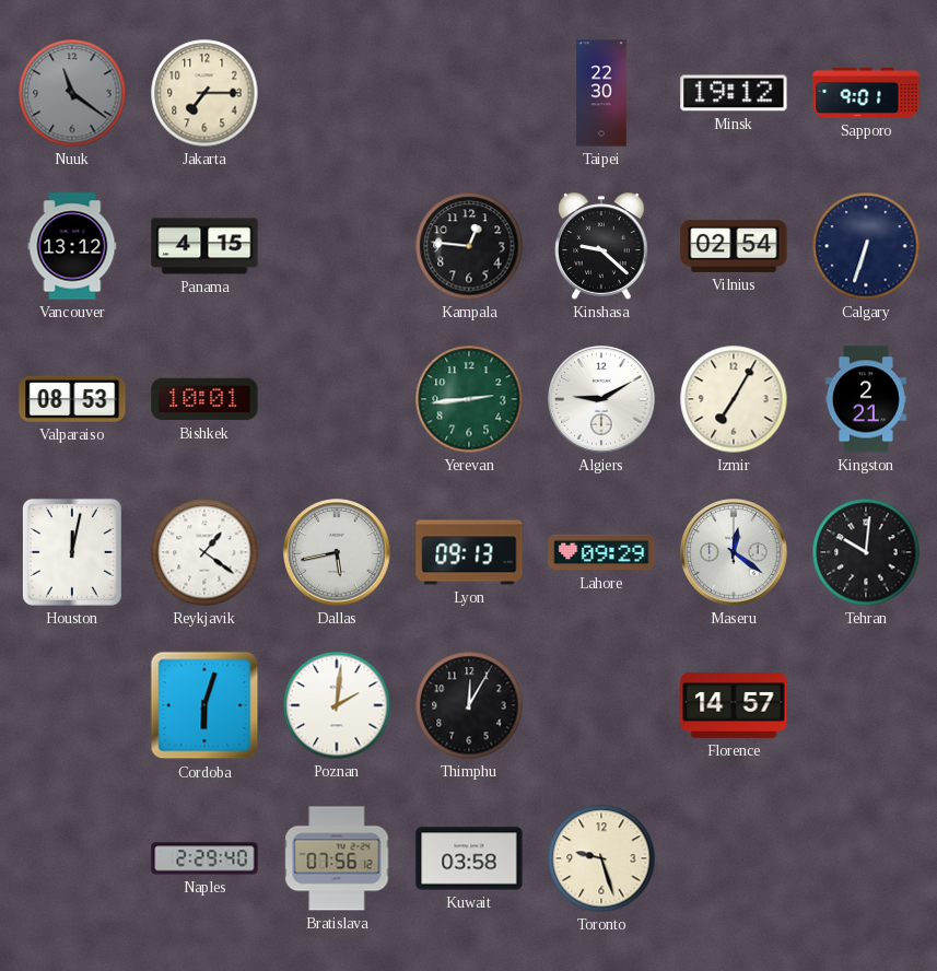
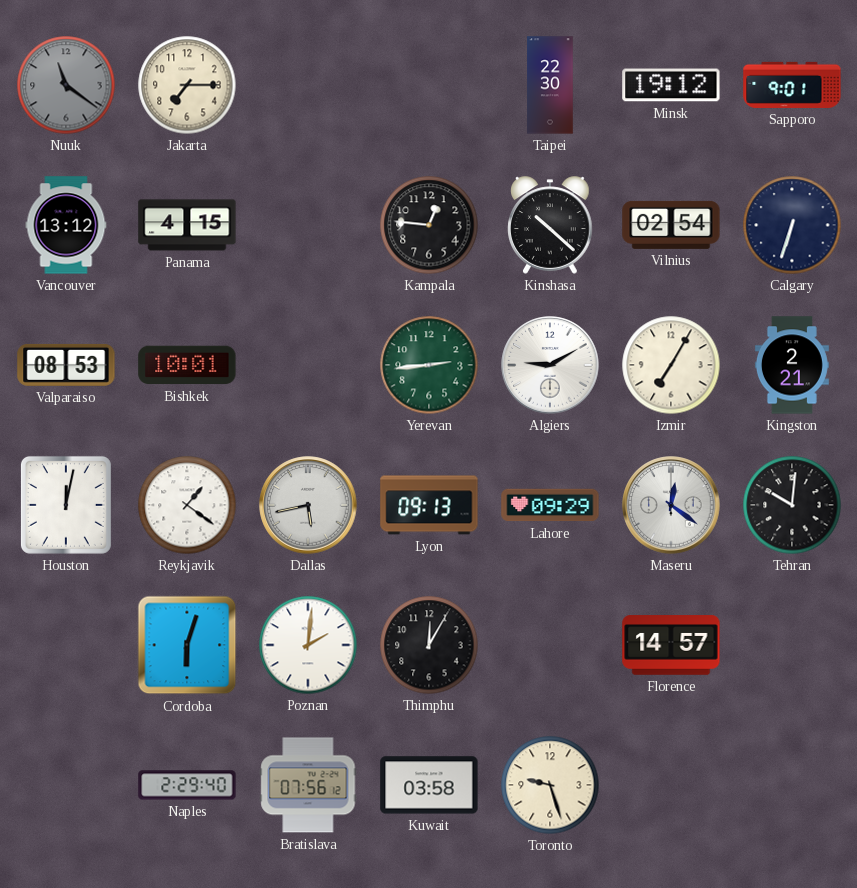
Kinshasa: 9:22 -> 10:22
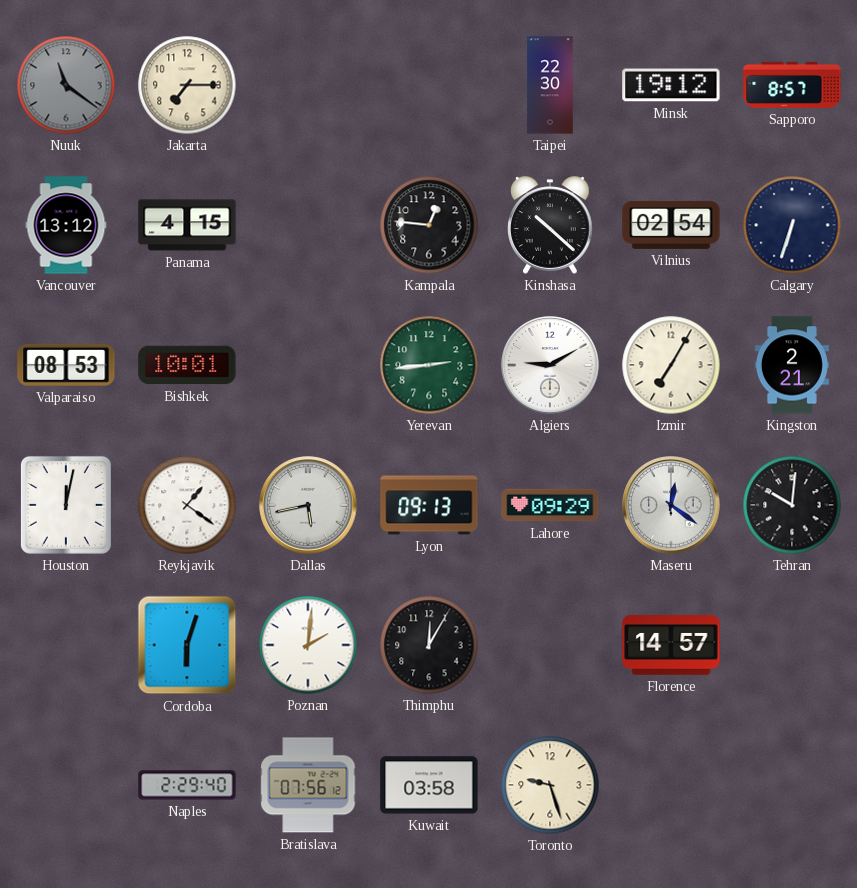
Sapporo: 9:01 -> 8:57
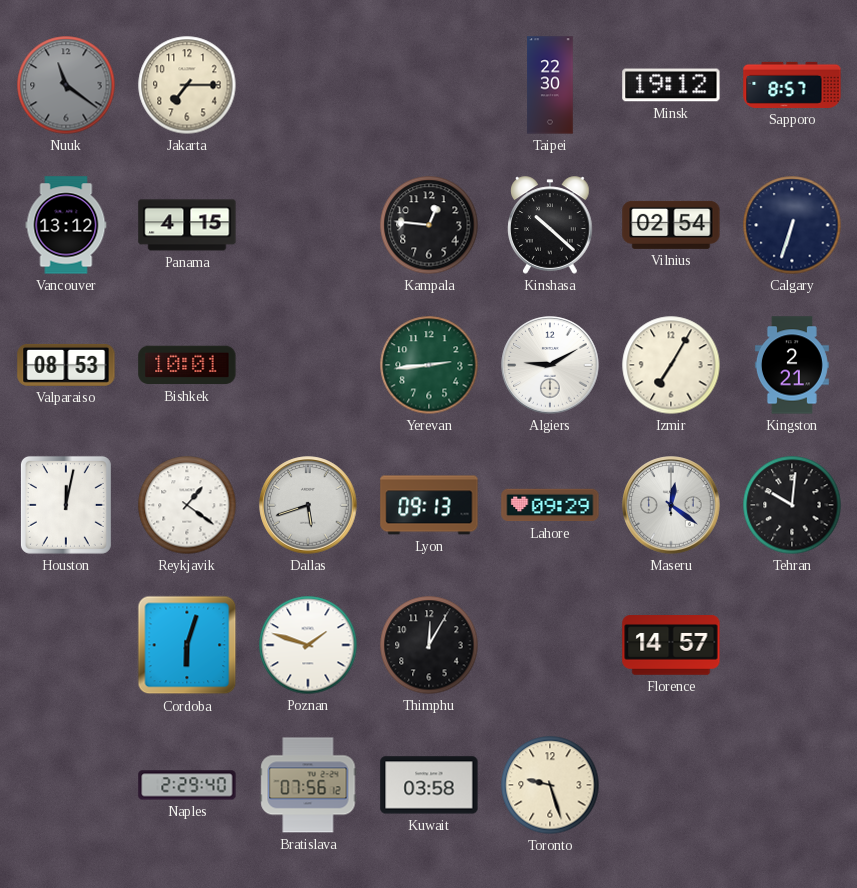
Dallas: 5:43 -> 5:42
Poznan: 2:01 -> 1:48
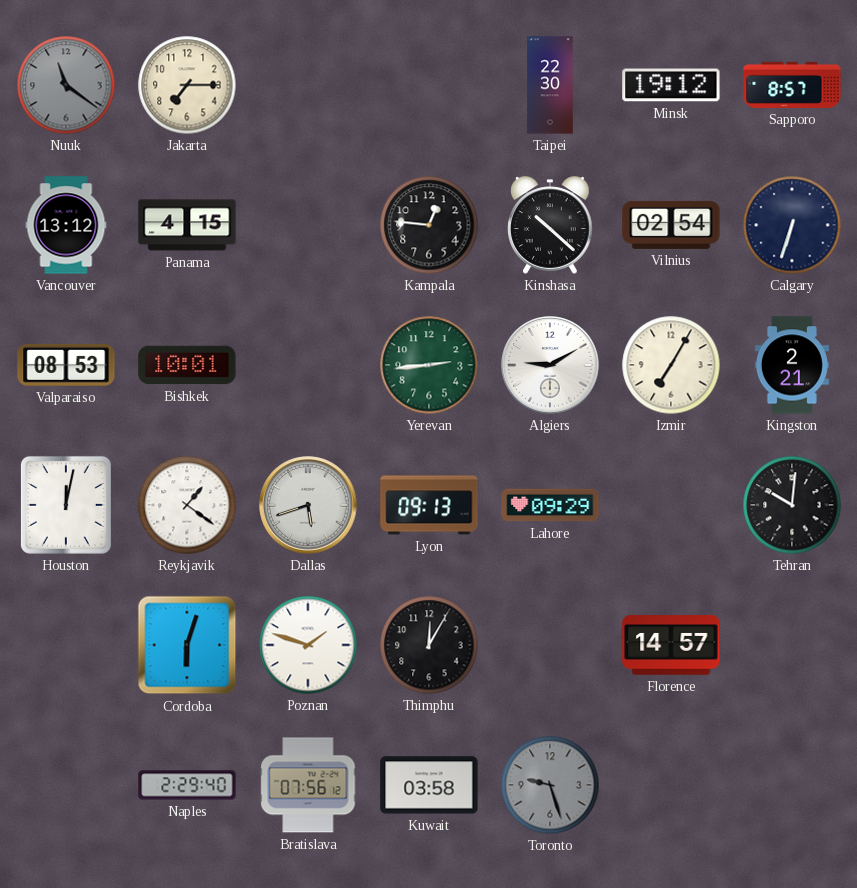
Maseru: 12:21 -> none
Toronto dial: cream -> grey
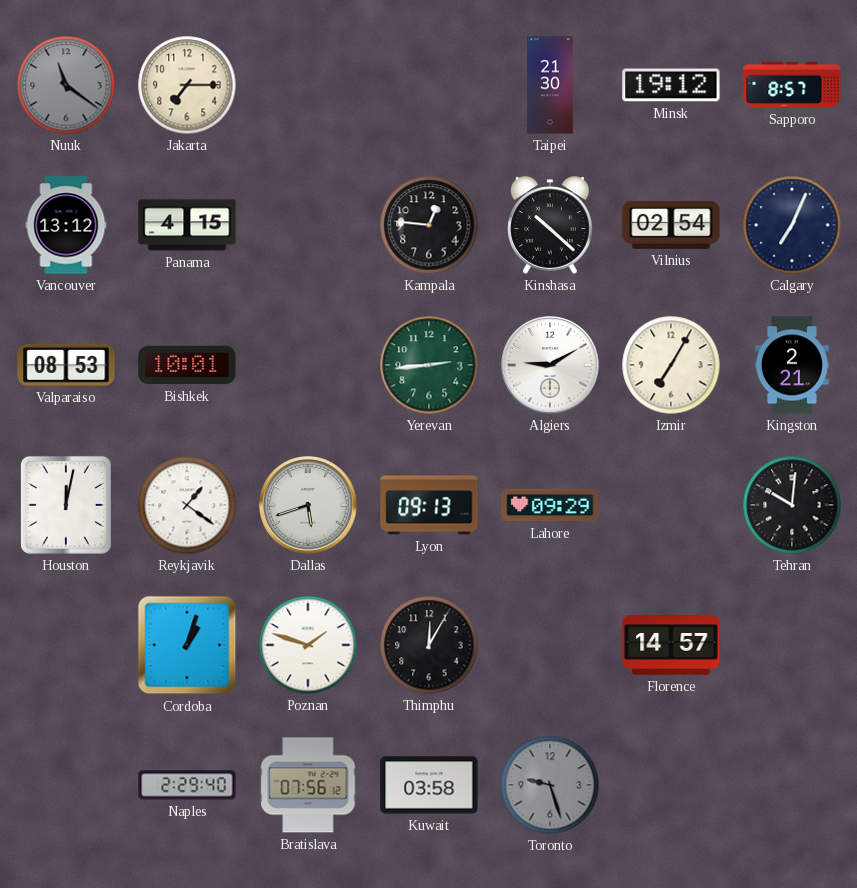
Taipei: 22:30 -> 21:30
Calgary: 6:33 -> 7:04
Cordoba: 6:03 -> 1:03
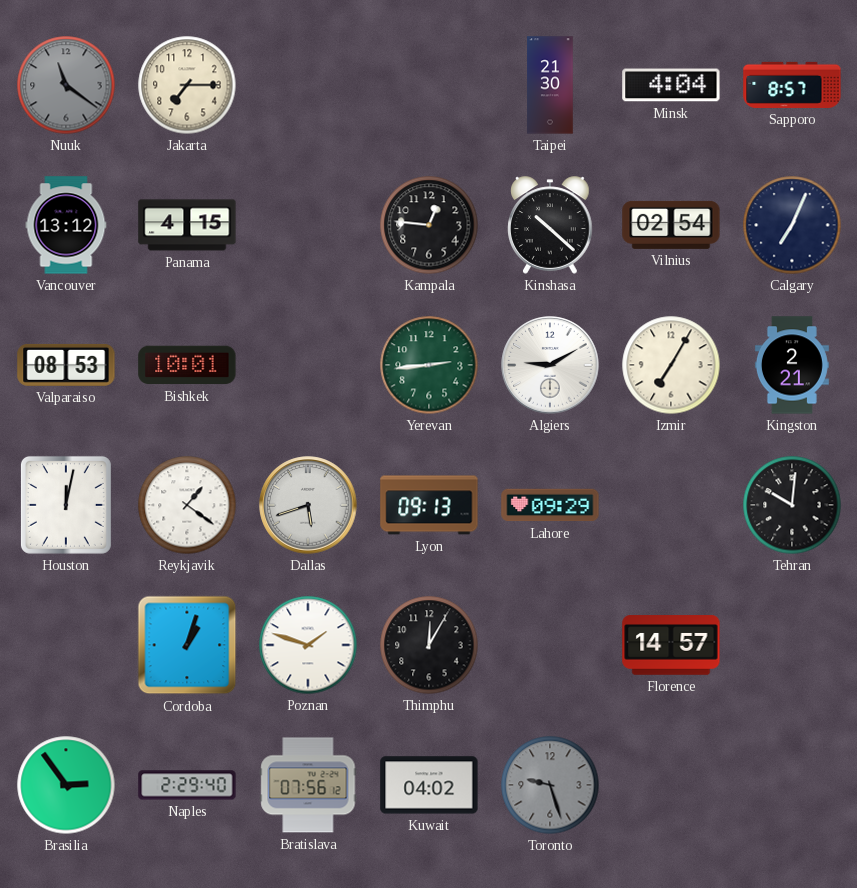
Minsk: 19:12 -> 4:04
Brasilia: none -> 2:54
Kuwait: 03:58 -> 04:02
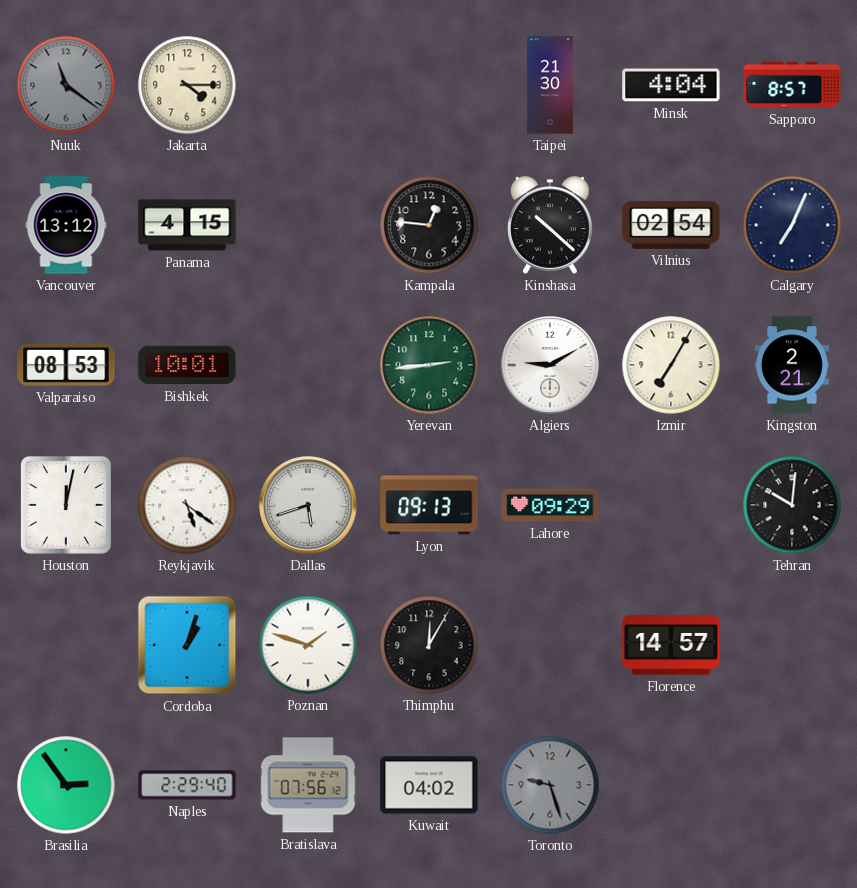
Jakarta: 7:15 -> 4:15
Reykjavik: 1:21 -> 5:21
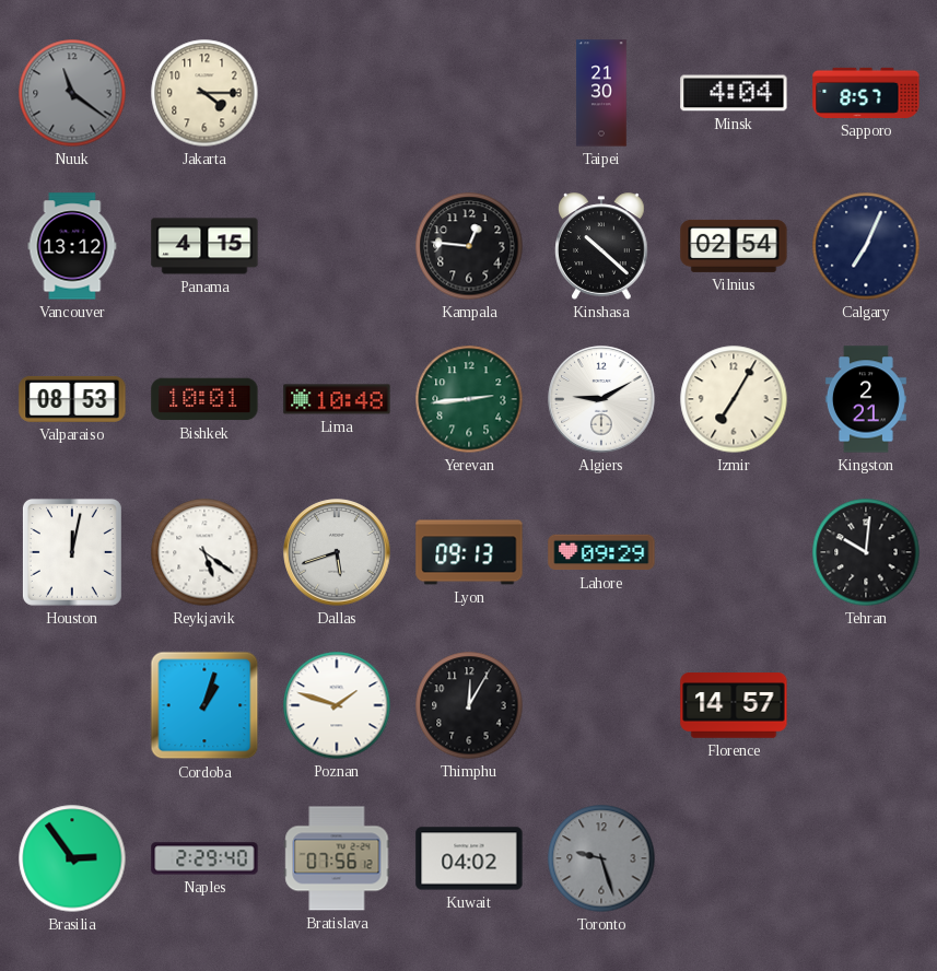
Lima: none -> 10:48
